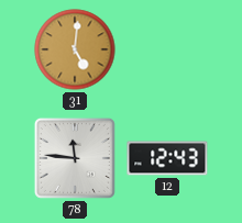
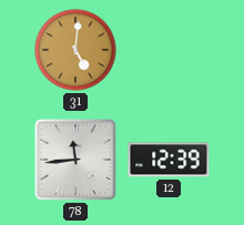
78: 11:46 -> 11:44
12: 12:43 -> 12:39
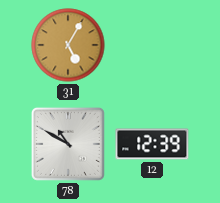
31: 5:01 -> 5:05
78: 11:44 -> 10:50
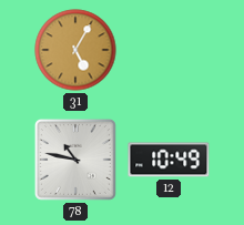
78: 10:50 -> 10:47
12: 12:39 -> 10:49
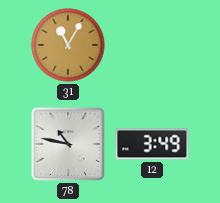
31: 5:05 -> 11:05
12: 10:49 -> 3:49
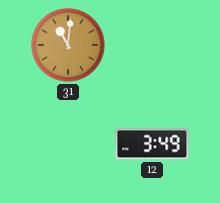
31: 11:05 -> 11:01
78: 10:47 -> none
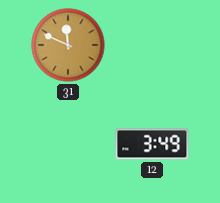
31: 11:01 -> 11:49
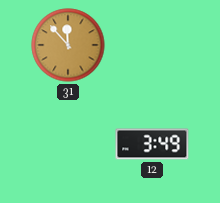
31: 11:49 -> 11:53
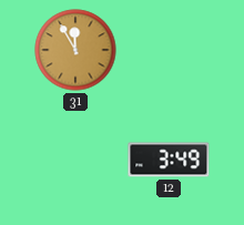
31: 11:53 -> 11:55
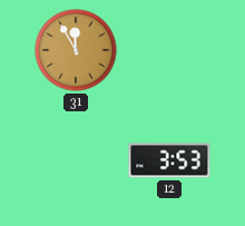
12: 3:49 -> 3:53
